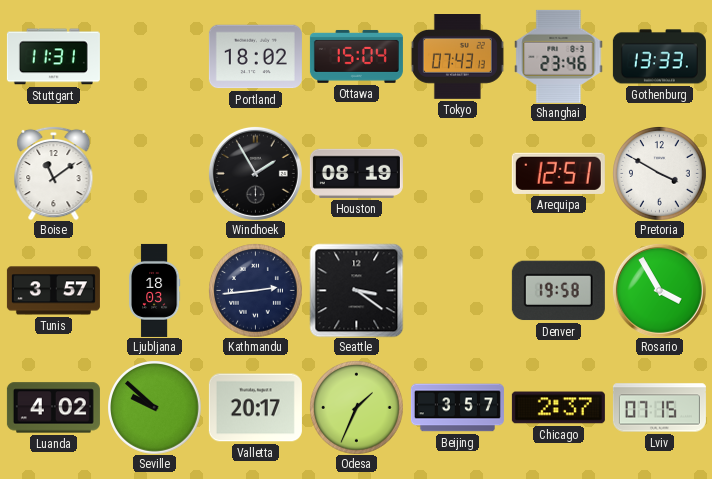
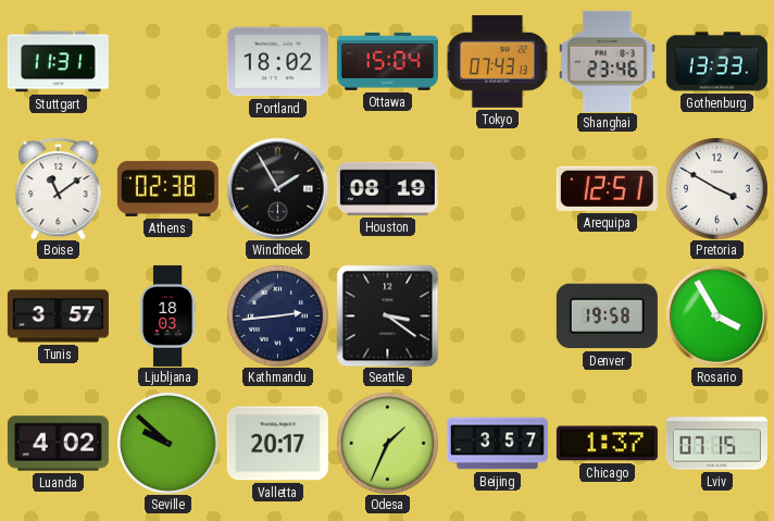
Athens: none -> 02:38
Chicago: 2:37 -> 1:37
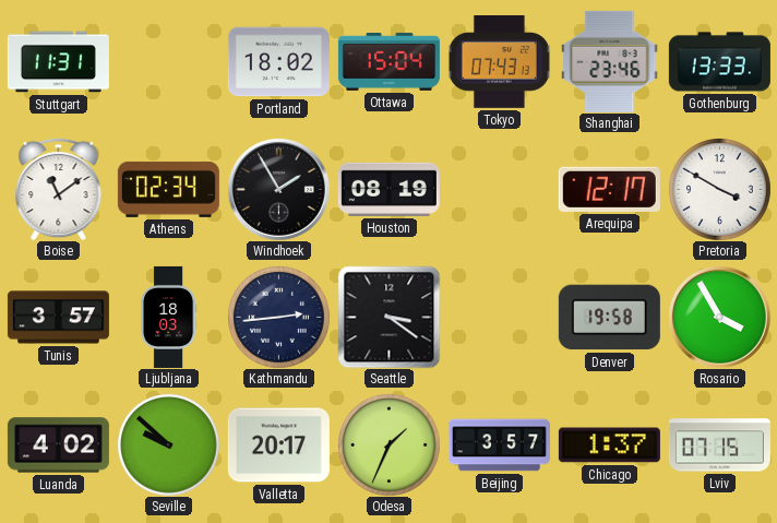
Athens: 02:38 -> 02:34
Arequipa: 12:51 -> 12:17
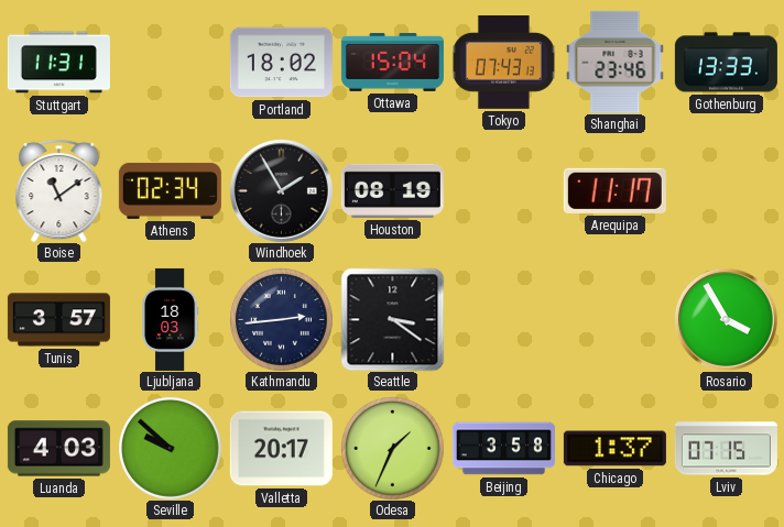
Arequipa: 12:17 -> 11:17
Pretoria: 3:50 -> none
Denver: 19:58 -> none
Luanda: 4:02 -> 4:03
Beijing: 3:57 -> 3:58
